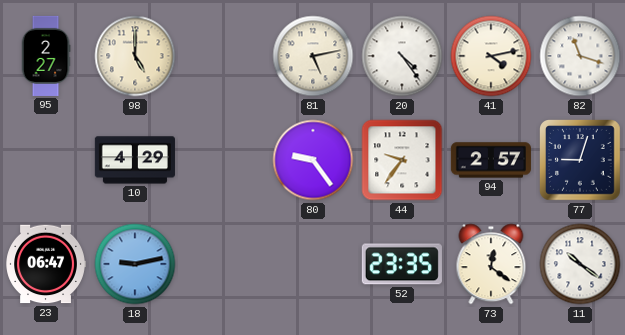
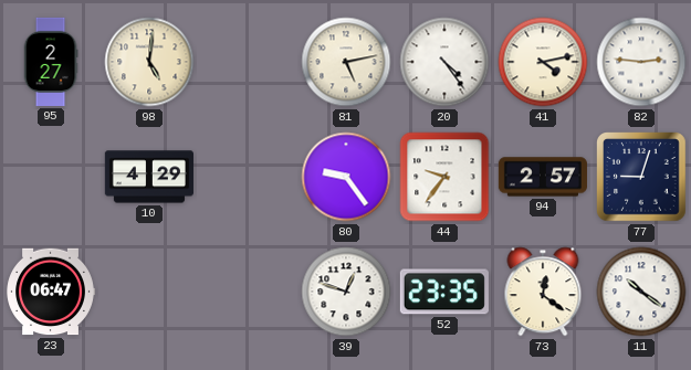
98: 5:00 -> 5:01
82: 11:18 -> 2:46
18: 9:13 -> none
39: none -> 12:48
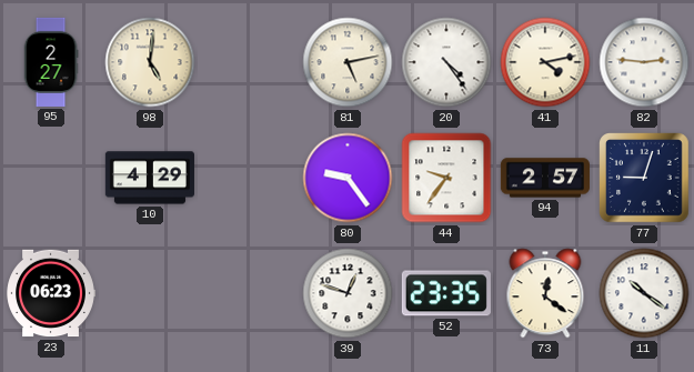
23: 06:47 -> 06:23
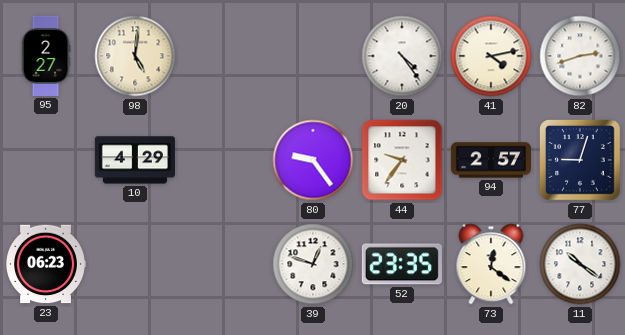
81: 5:13 -> none
82: 2:46 -> 2:42
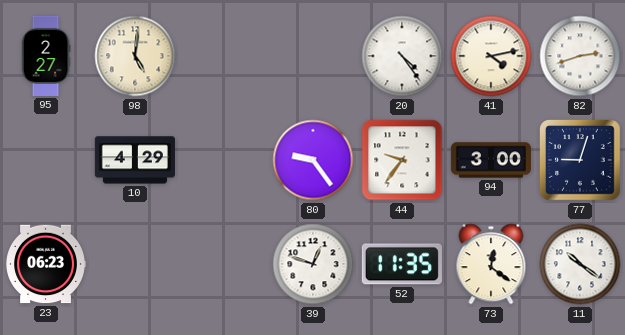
94: 2:57 -> 3:00
52: 23:35 -> 11:35
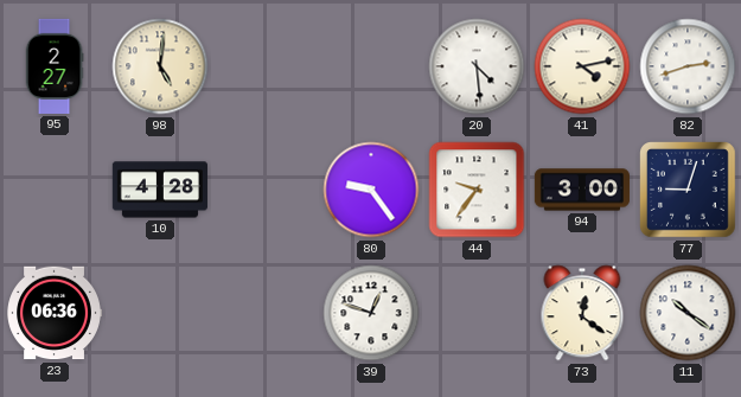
20: 4:24 -> 4:29
10: 4:29 -> 4:28
23: 06:23 -> 06:36
52: 11:35 -> none
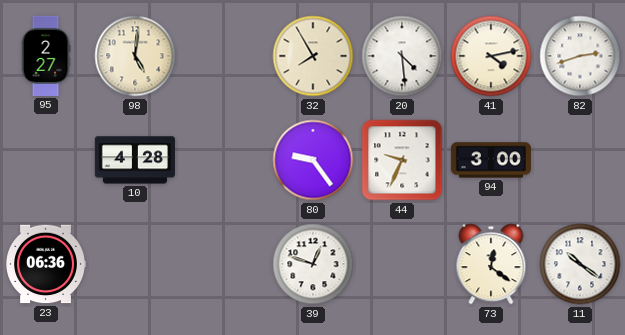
32: none -> 7:55
44: 9:36 -> 9:34
77: 9:03 -> none
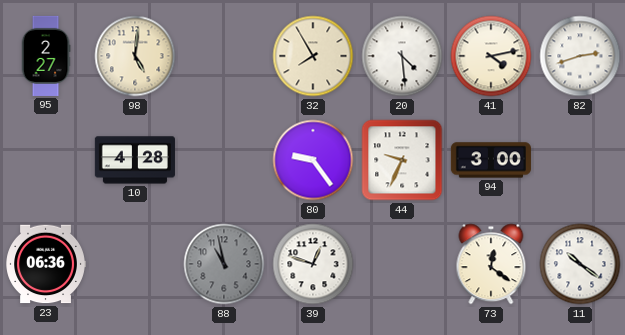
88: none -> 10:58
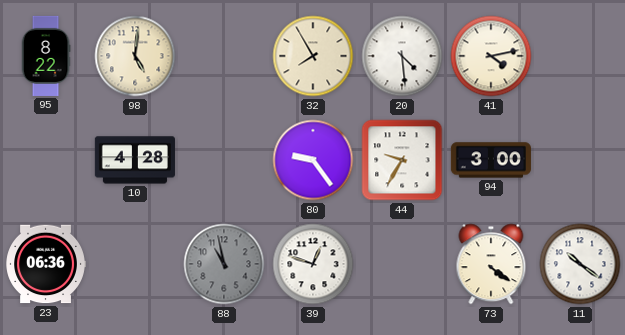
95: 2:27 -> 8:22
82: 2:42 -> none
44: 9:34 -> 9:35
73: 12:21 -> 4:21
